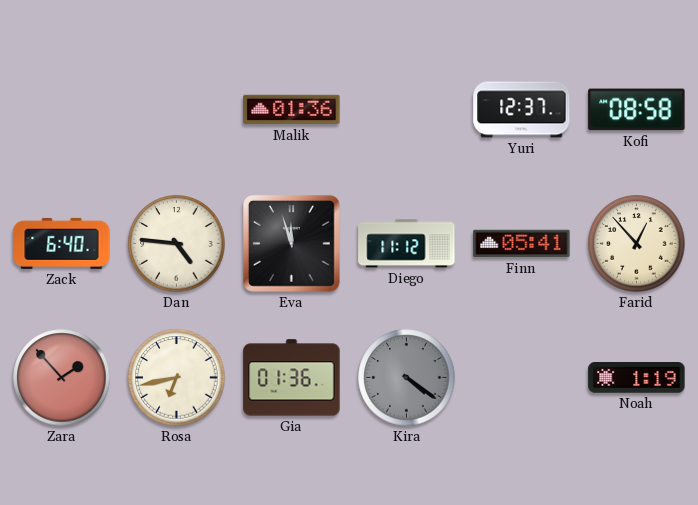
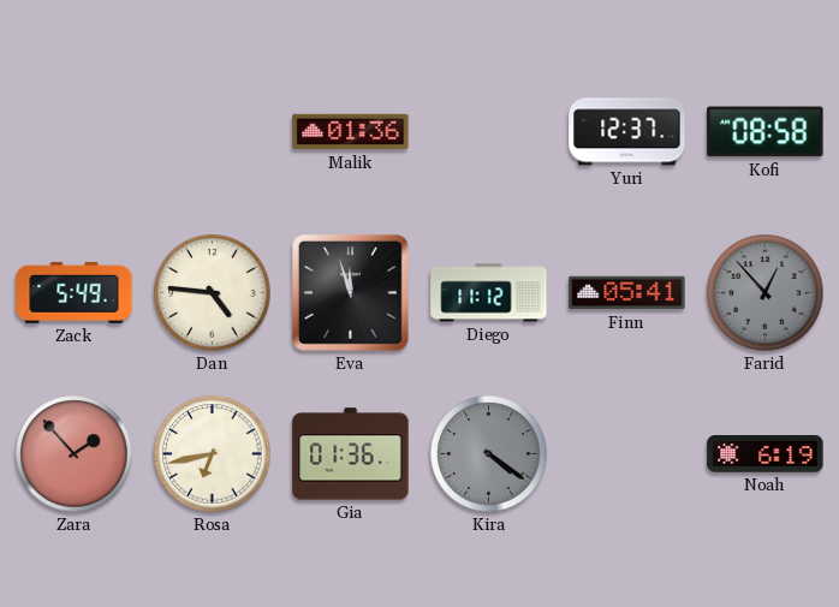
Zack: 6:40 -> 5:49
Farid dial: cream -> grey
Noah: 1:19 -> 6:19
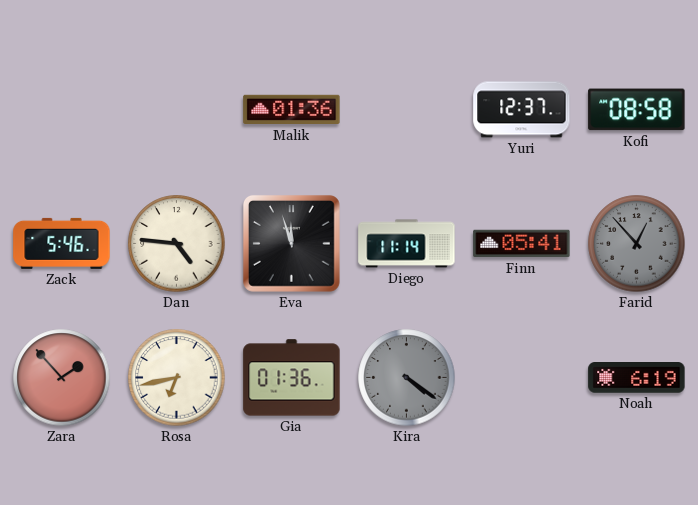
Zack: 5:49 -> 5:46
Diego: 11:12 -> 11:14
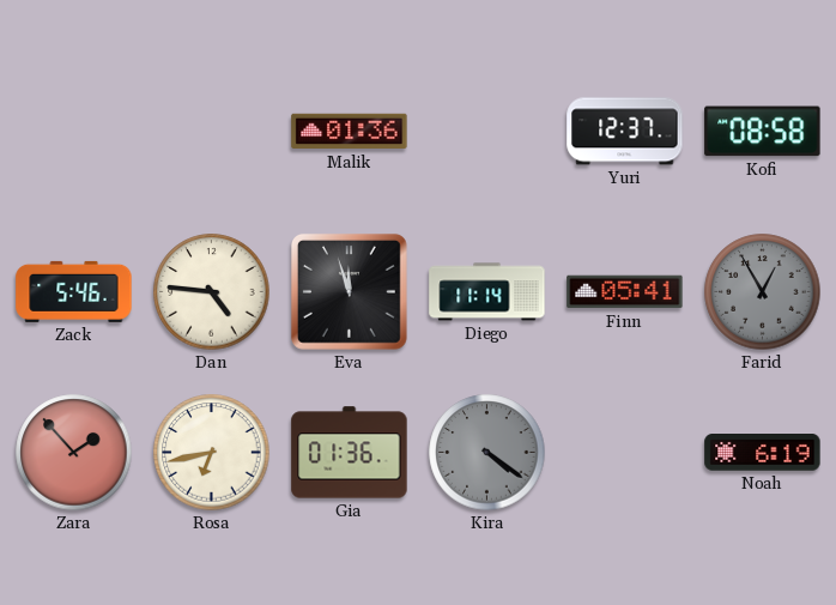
Farid: 12:53 -> 12:55
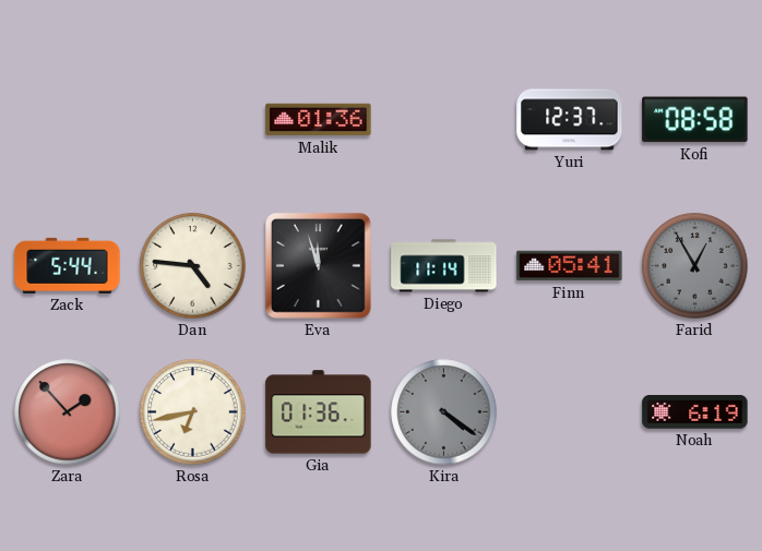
Zack: 5:46 -> 5:44
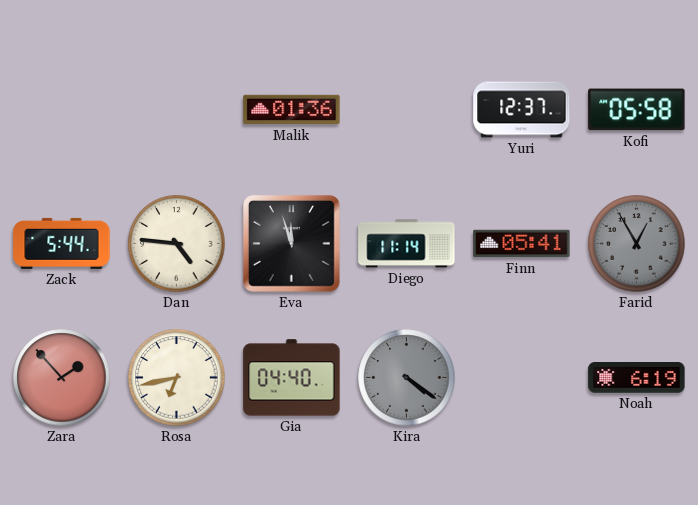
Kofi: 08:58 -> 05:58
Gia: 01:36 -> 04:40
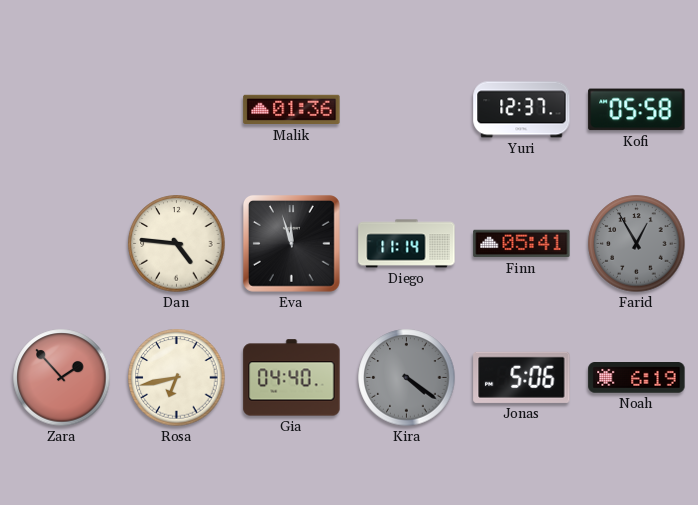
Zack: 5:44 -> none
Jonas: none -> 5:06
